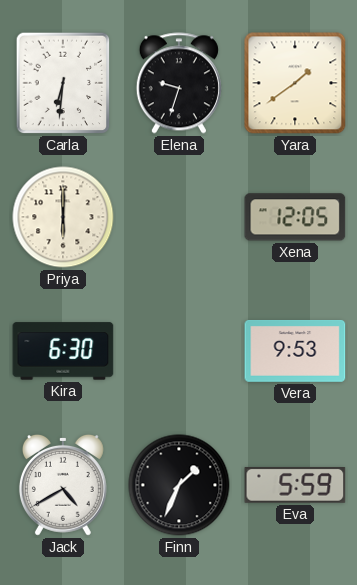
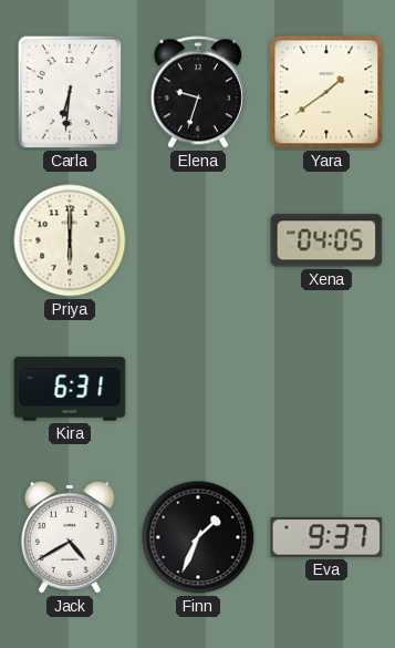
Xena: 12:05 -> 04:05
Kira: 6:30 -> 6:31
Vera: 9:53 -> none
Eva: 5:59 -> 9:37
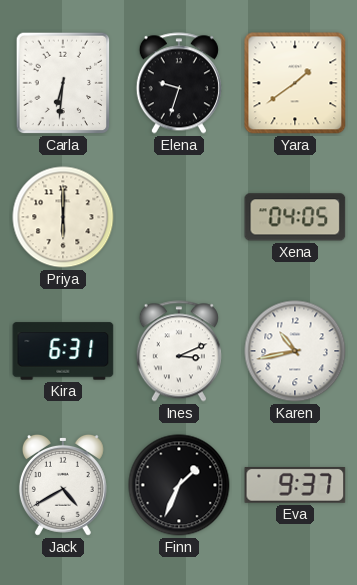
Ines: none -> 3:11
Karen: none -> 10:43
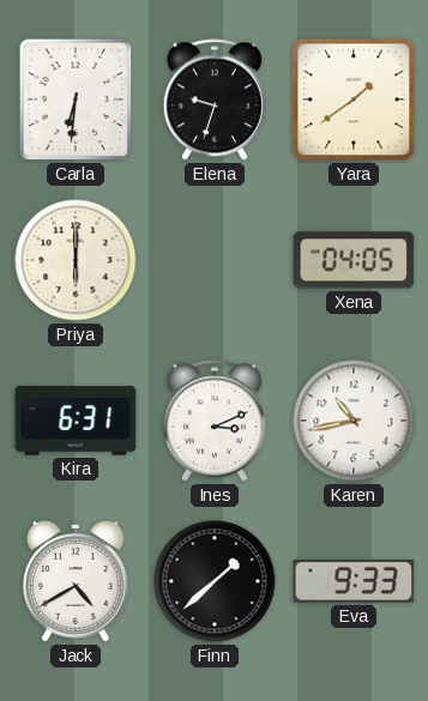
Finn: 1:34 -> 1:38
Eva: 9:37 -> 9:33
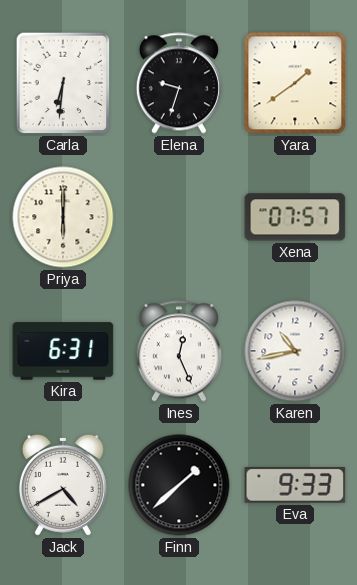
Xena: 04:05 -> 07:57
Ines: 3:11 -> 12:26
